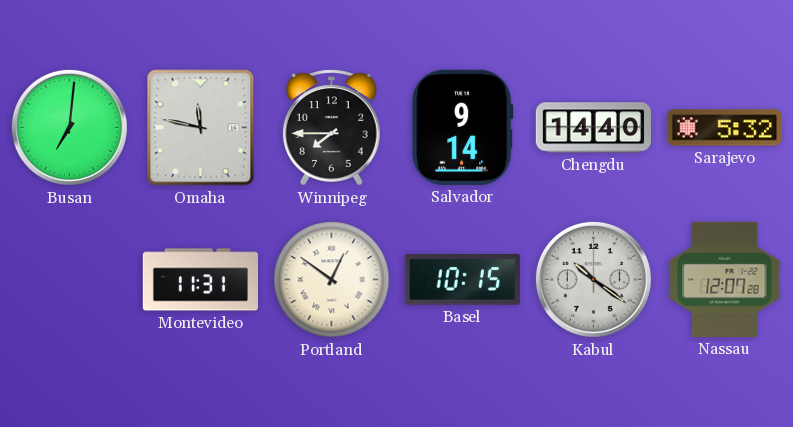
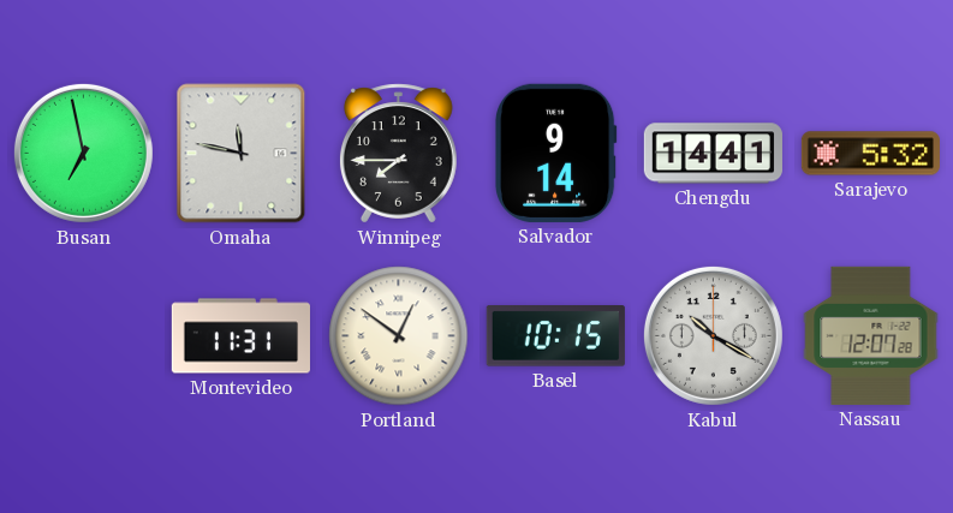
Busan: 7:01 -> 6:58
Chengdu: 14:40 -> 14:41
Kabul: 10:21 -> 10:20
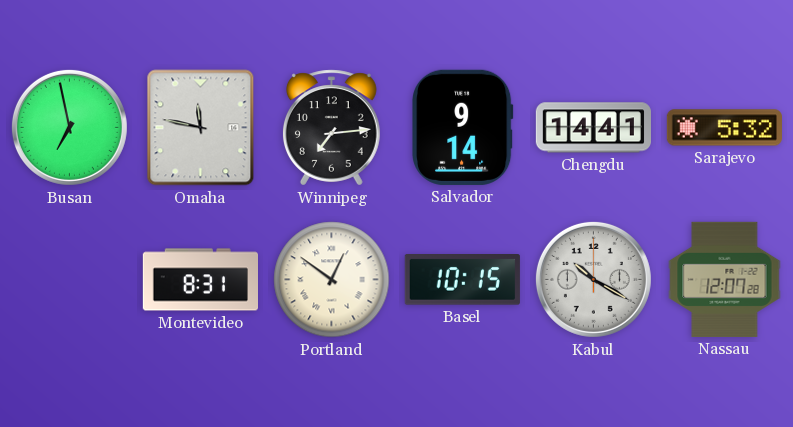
Winnipeg: 7:45 -> 7:14
Montevideo: 11:31 -> 8:31
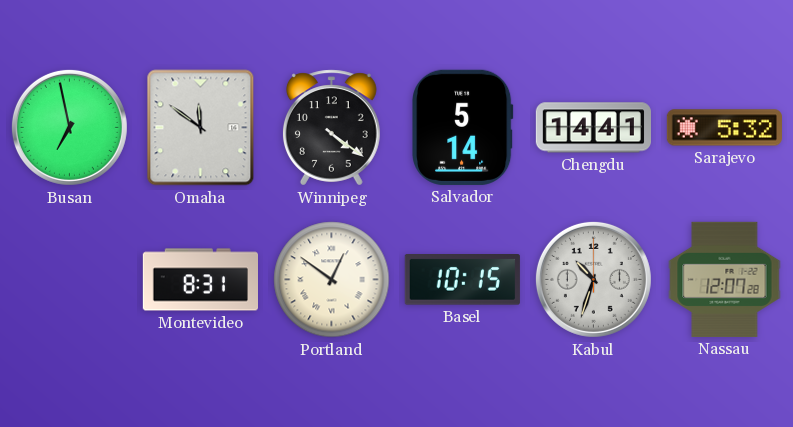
Omaha: 11:47 -> 11:51
Winnipeg: 7:14 -> 4:21
Salvador: 9:14 -> 5:14
Kabul: 10:20 -> 10:33
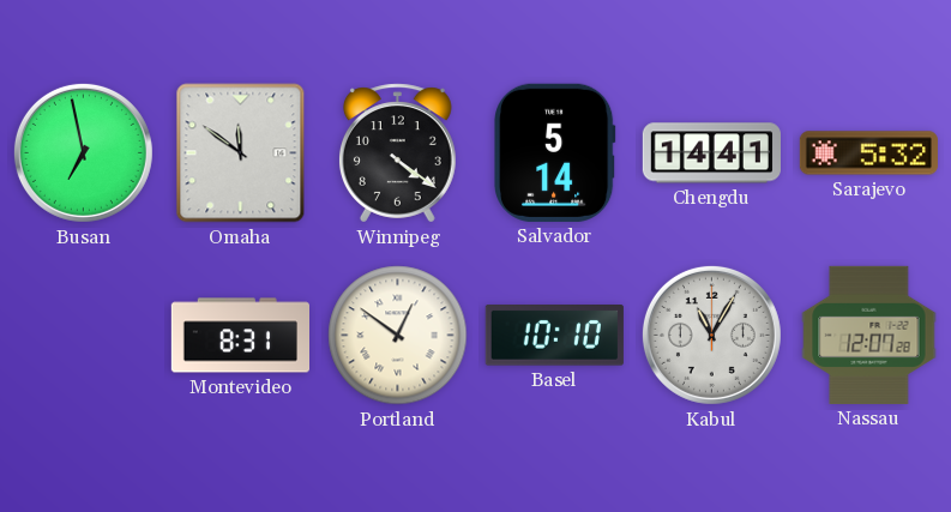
Basel: 10:15 -> 10:10
Kabul: 10:33 -> 11:05
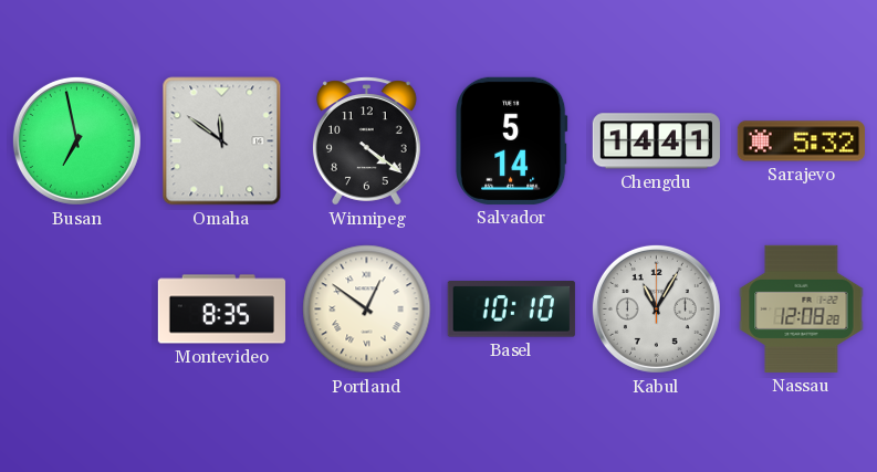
Montevideo: 8:31 -> 8:35
Nassau: 12:07 -> 12:08
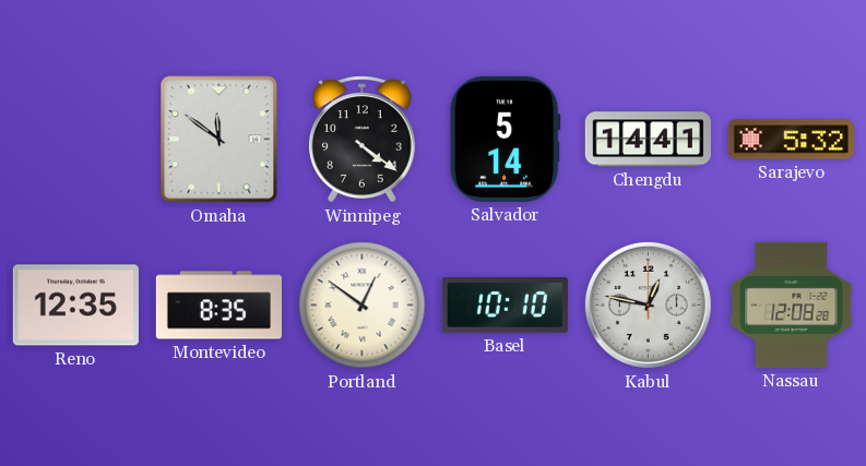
Busan: 6:58 -> none
Reno: none -> 12:35
Kabul: 11:05 -> 12:47
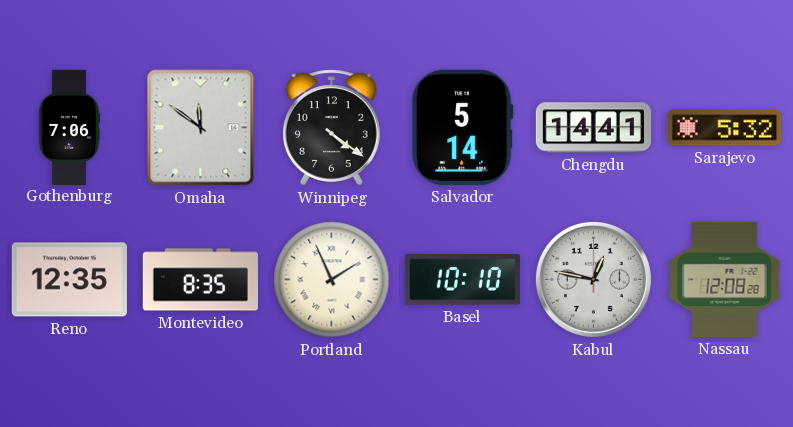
Gothenburg: none -> 7:06
Portland: 12:51 -> 1:56
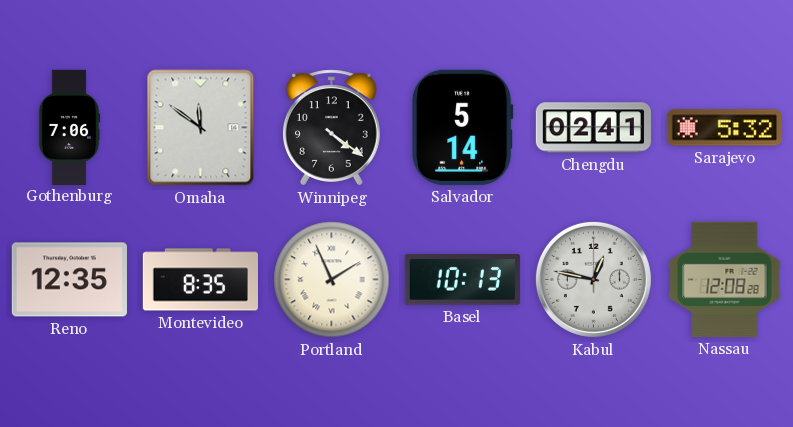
Chengdu: 14:41 -> 02:41
Basel: 10:10 -> 10:13
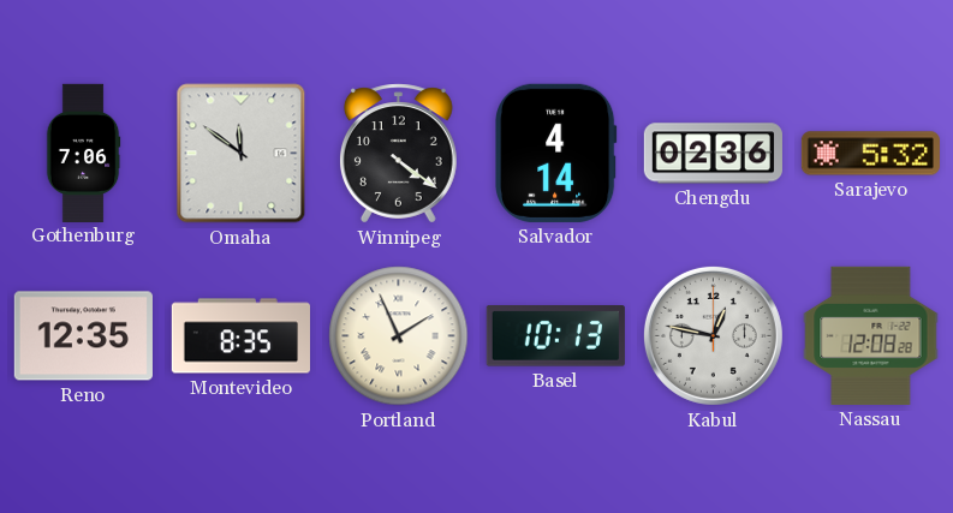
Salvador: 5:14 -> 4:14
Chengdu: 02:41 -> 02:36
